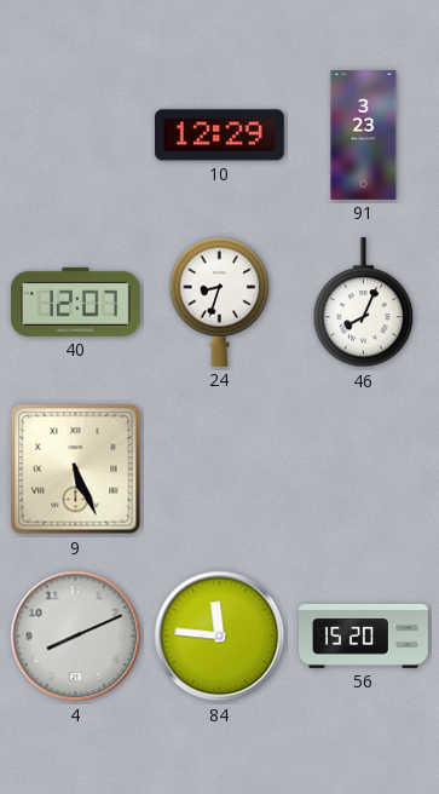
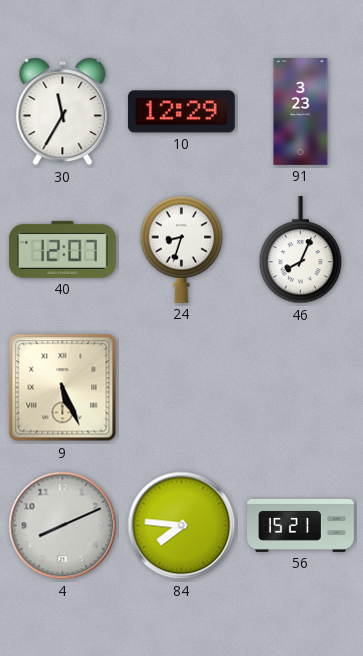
30: none -> 11:35
84: 11:46 -> 7:46
56: 15:20 -> 15:21
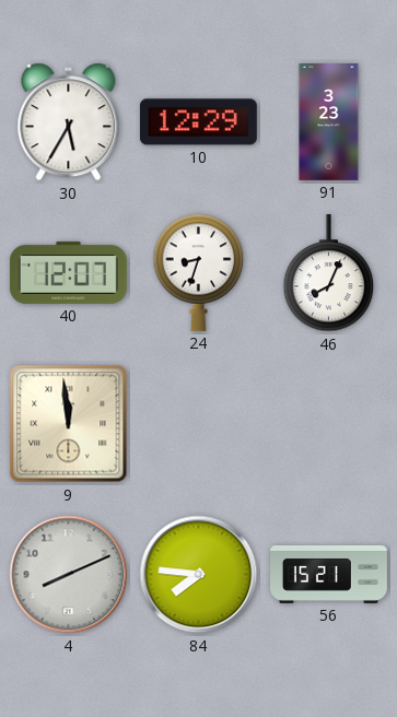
30: 11:35 -> 5:35
9: 5:26 -> 11:59
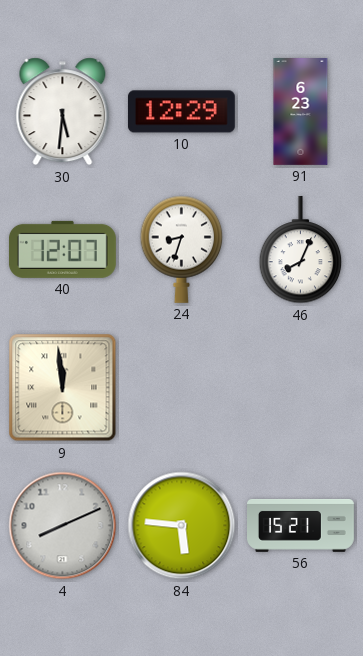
30: 5:35 -> 5:31
91: 3:23 -> 6:23
84: 7:46 -> 5:46
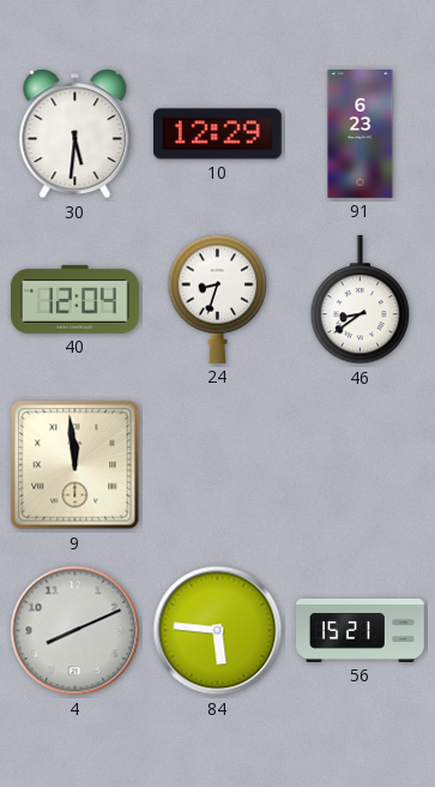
40: 12:07 -> 12:04
46: 8:04 -> 8:39
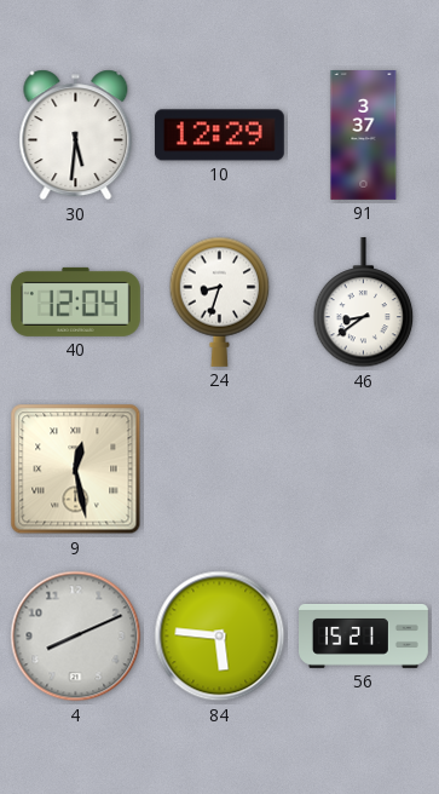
91: 6:23 -> 3:37
9: 11:59 -> 12:28
